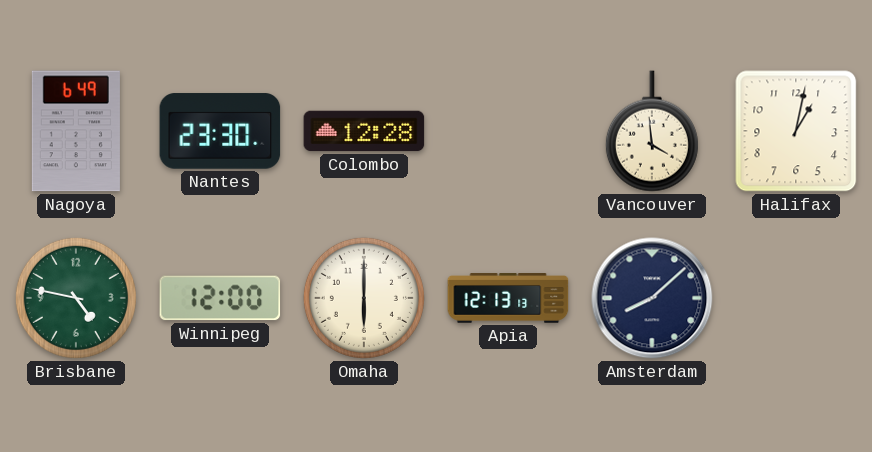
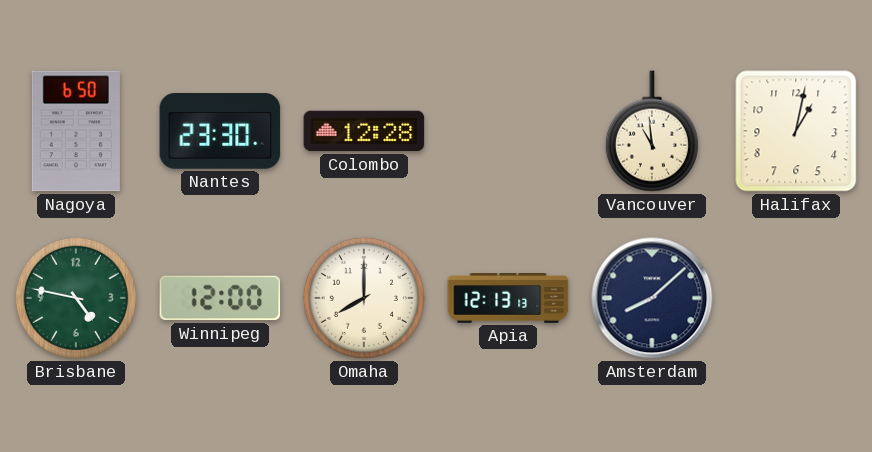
Nagoya: 6:49 -> 6:50
Vancouver: 3:59 -> 10:59
Omaha: 6:00 -> 8:00
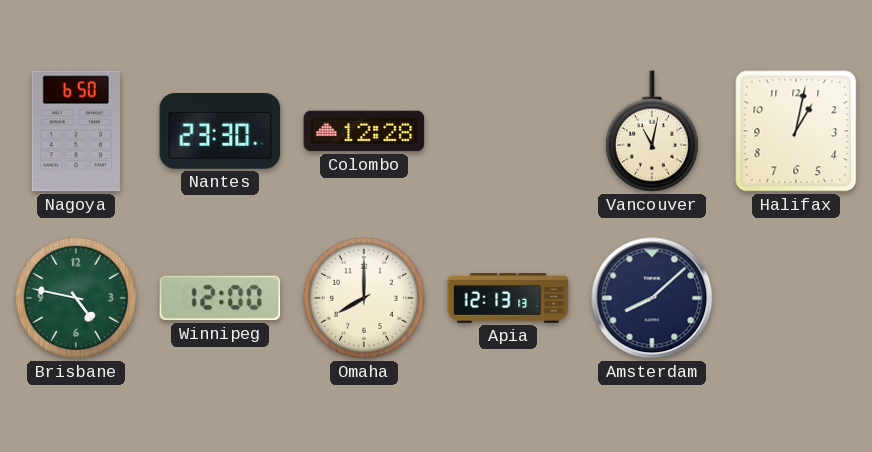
Vancouver: 10:59 -> 11:02
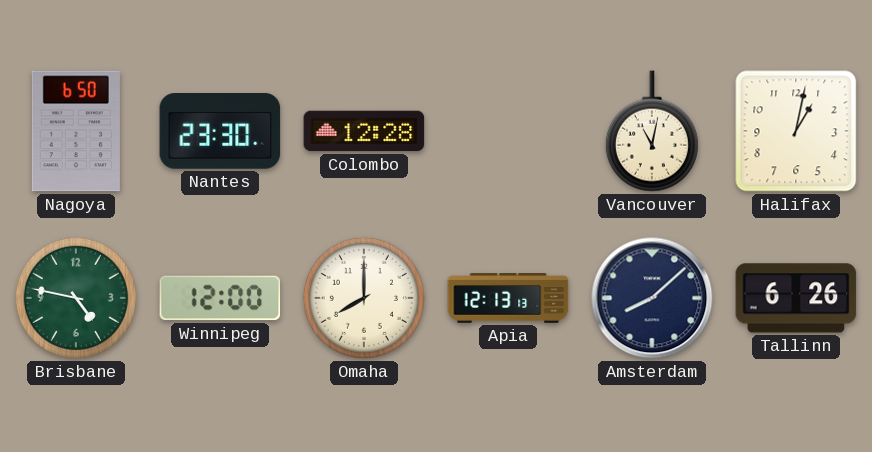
Tallinn: none -> 6:26
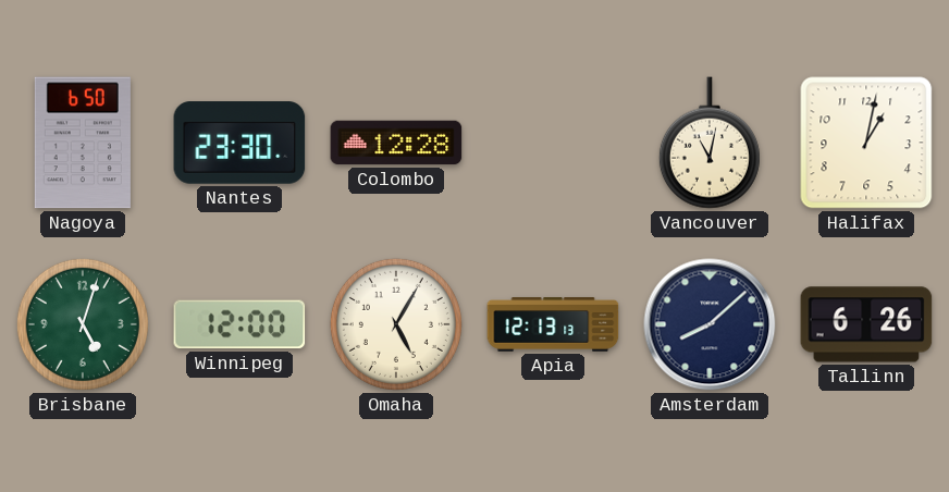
Brisbane: 4:47 -> 5:03
Omaha: 8:00 -> 5:05
